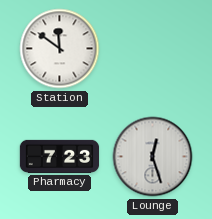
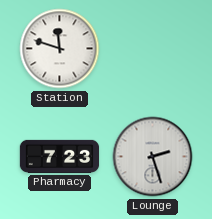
Station: 11:51 -> 11:48
Lounge: 12:27 -> 2:27
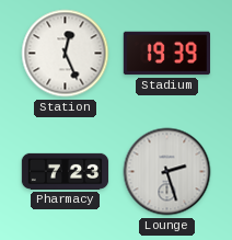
Station: 11:48 -> 12:26
Stadium: none -> 19:39
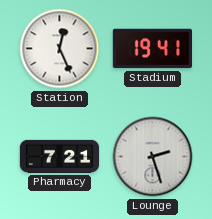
Stadium: 19:39 -> 19:41
Pharmacy: 7:23 -> 7:21
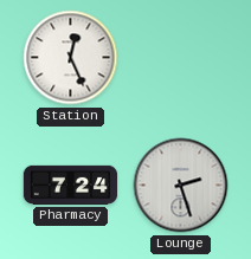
Stadium: 19:41 -> none
Pharmacy: 7:21 -> 7:24
